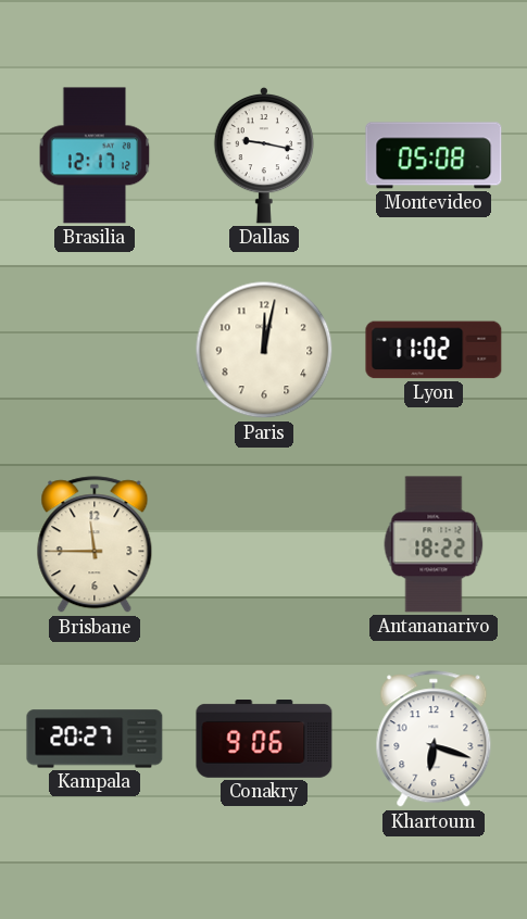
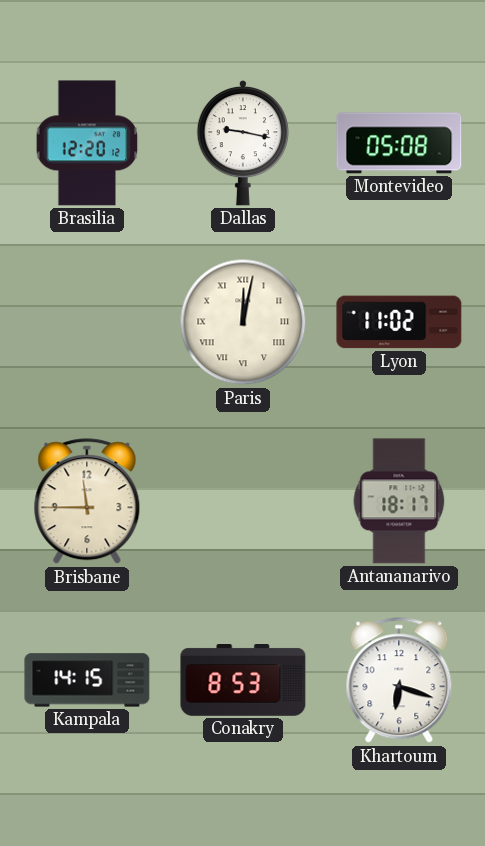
Brasilia: 12:17 -> 12:20
Paris numerals: Arabic -> Roman
Antananarivo: 18:22 -> 18:17
Kampala: 20:27 -> 14:15
Conakry: 9:06 -> 8:53
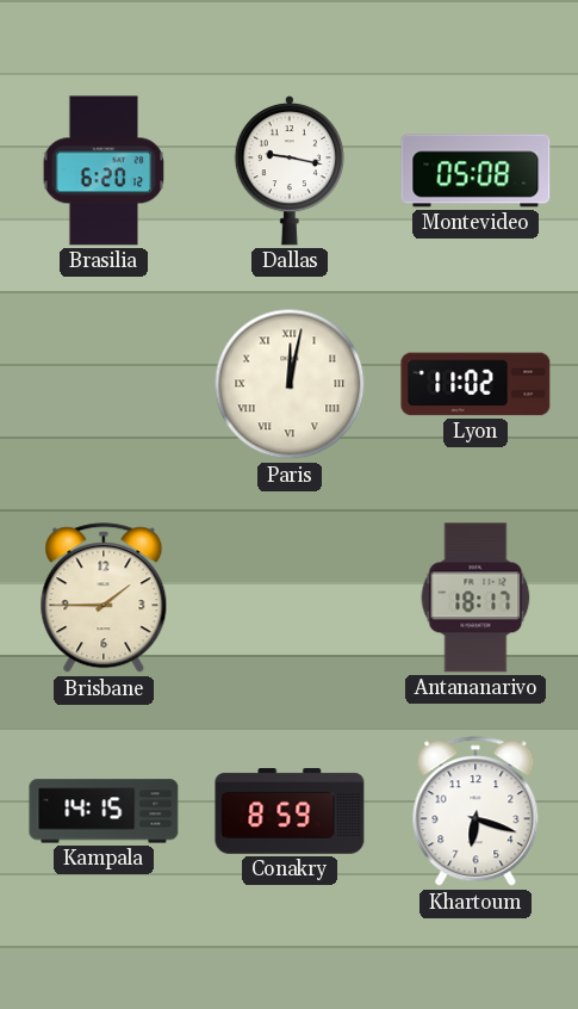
Brasilia: 12:20 -> 6:20
Brisbane: 11:45 -> 1:45
Conakry: 8:53 -> 8:59
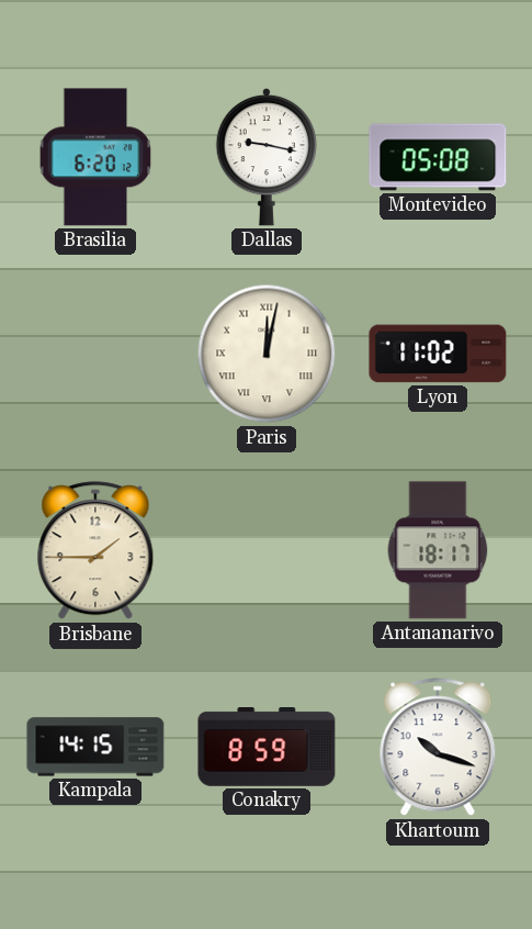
Khartoum: 6:18 -> 10:18
